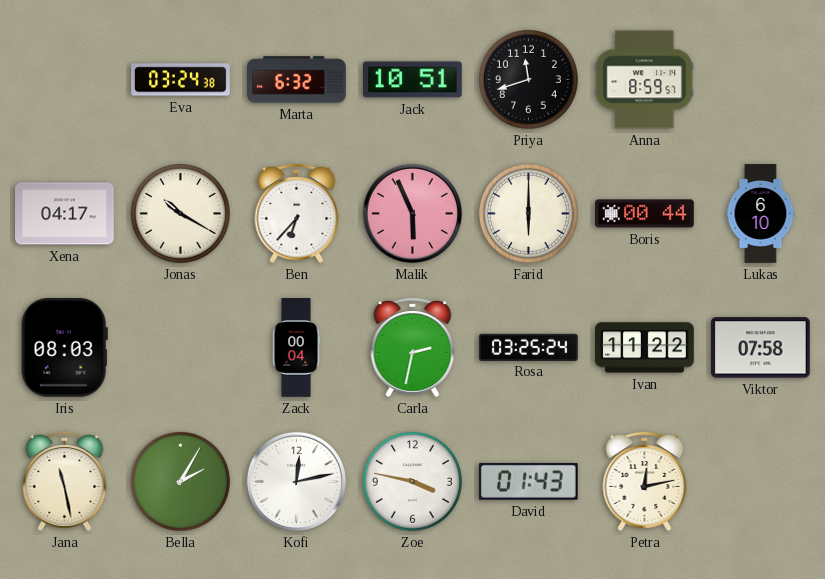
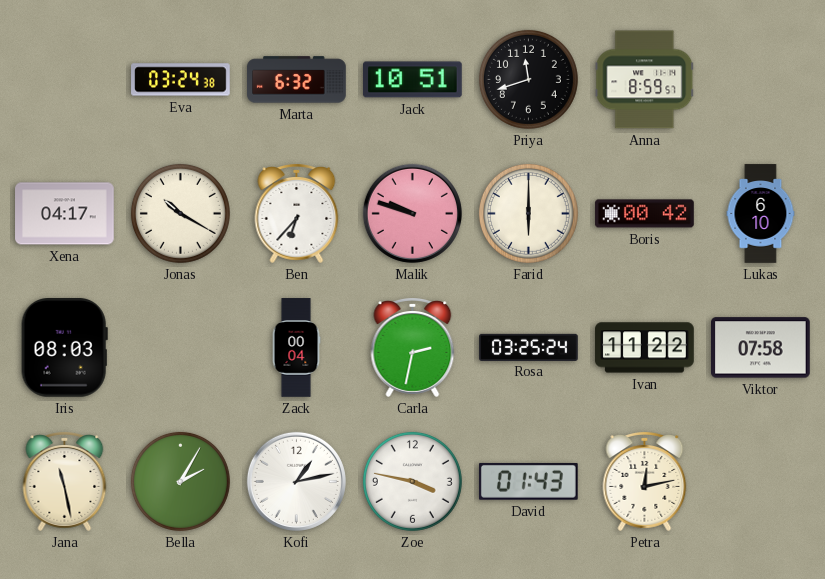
Malik: 5:56 -> 9:48
Boris: 00:44 -> 00:42
Kofi: 12:13 -> 1:13
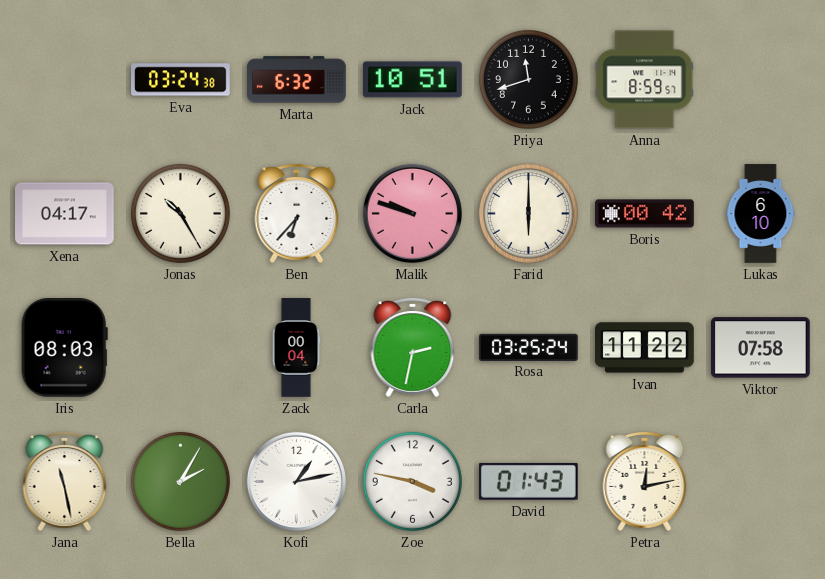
Jonas: 10:20 -> 10:25
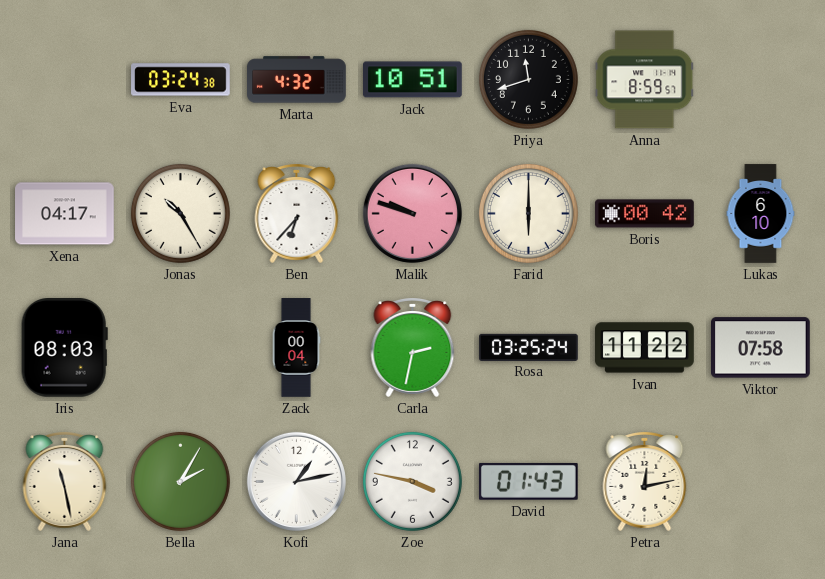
Marta: 6:32 -> 4:32
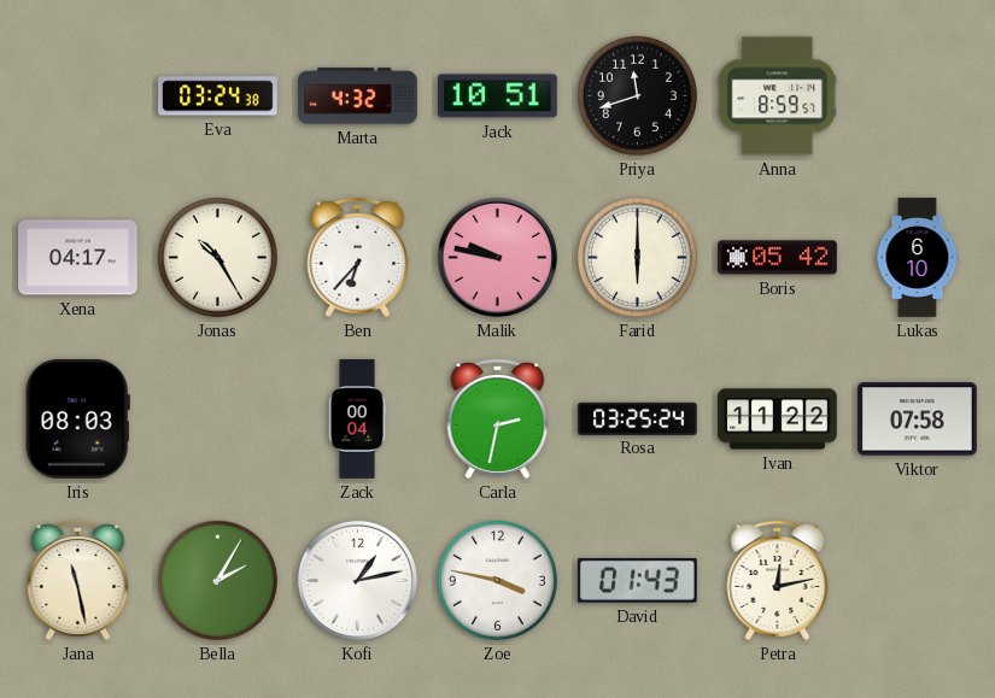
Malik: 9:48 -> 9:47
Boris: 00:42 -> 05:42
